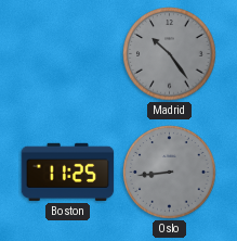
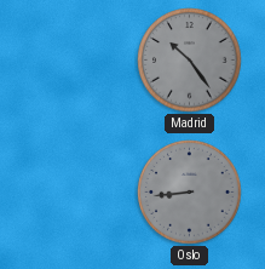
Boston: 11:25 -> none
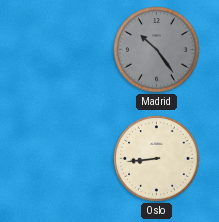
Oslo dial: grey -> cream
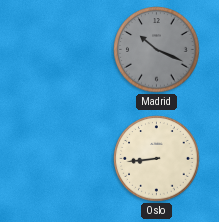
Madrid: 10:24 -> 10:19
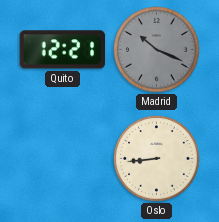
Quito: none -> 12:21
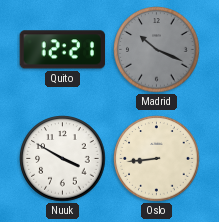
Nuuk: none -> 3:50
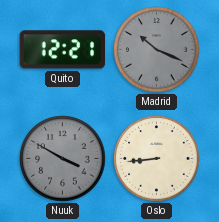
Nuuk dial: white -> grey
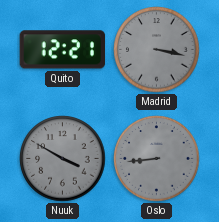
Madrid: 10:19 -> 3:17
Oslo dial: cream -> grey
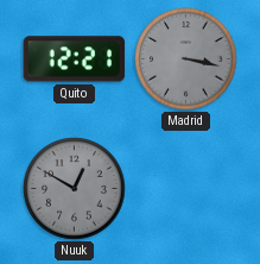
Nuuk: 3:50 -> 12:50
Oslo: 8:44 -> none
